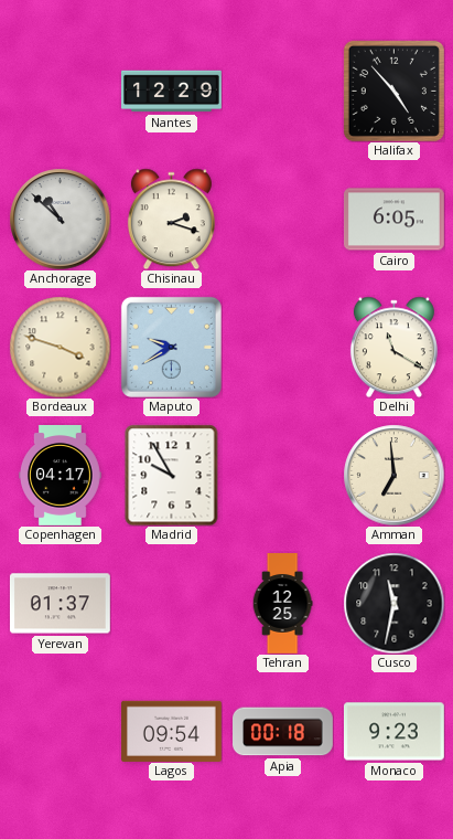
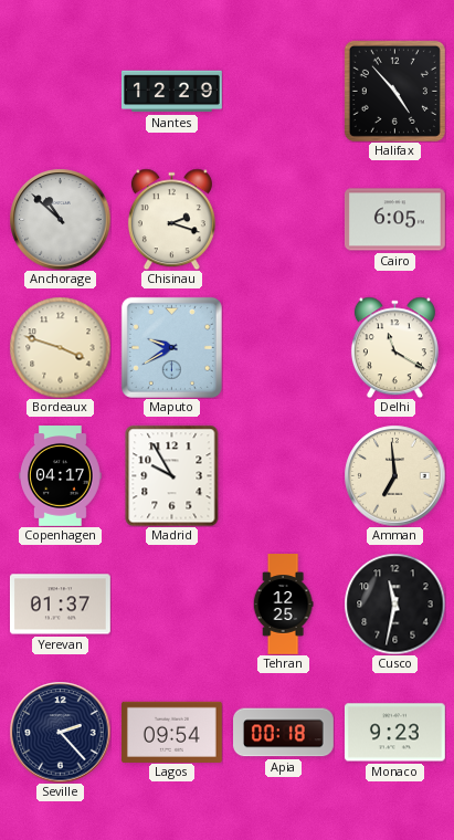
Seville: none -> 2:23
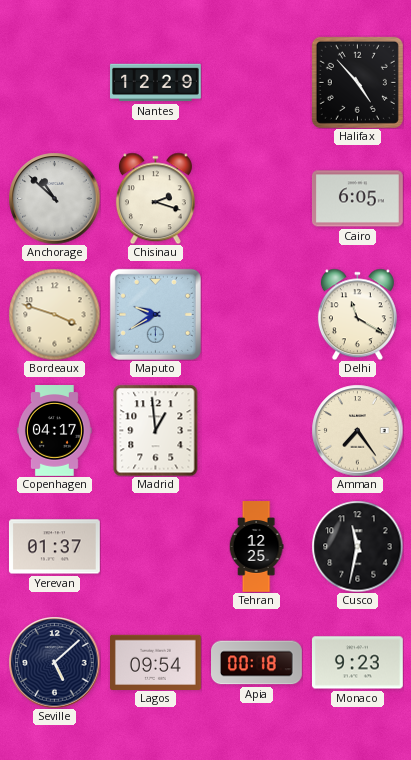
Madrid: 9:55 -> 12:59
Amman: 6:59 -> 7:24
Seville: 2:23 -> 5:08
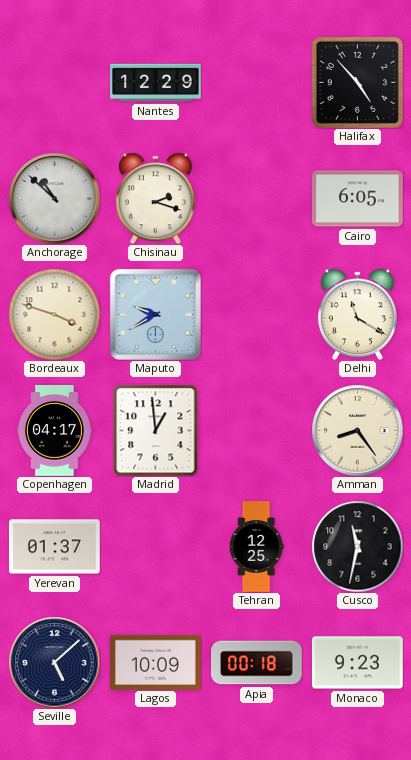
Amman: 7:24 -> 8:24
Lagos: 09:54 -> 10:09
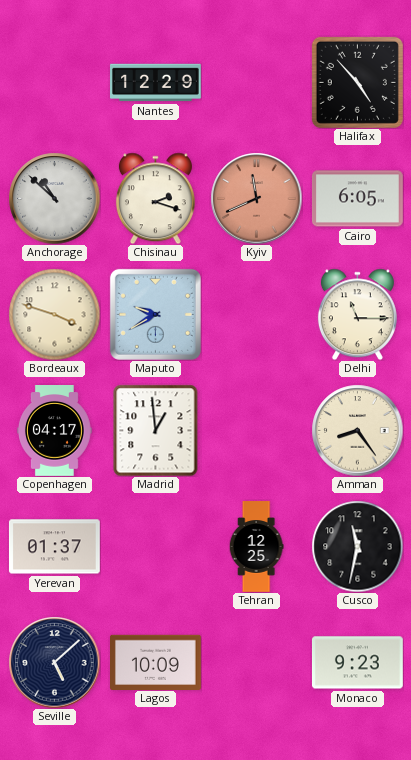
Kyiv: none -> 11:41
Delhi: 11:20 -> 11:15
Apia: 00:18 -> none
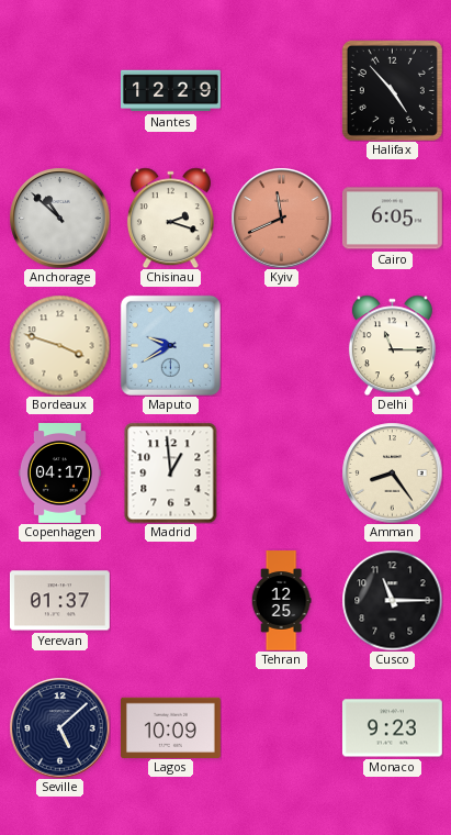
Cusco: 11:32 -> 11:15
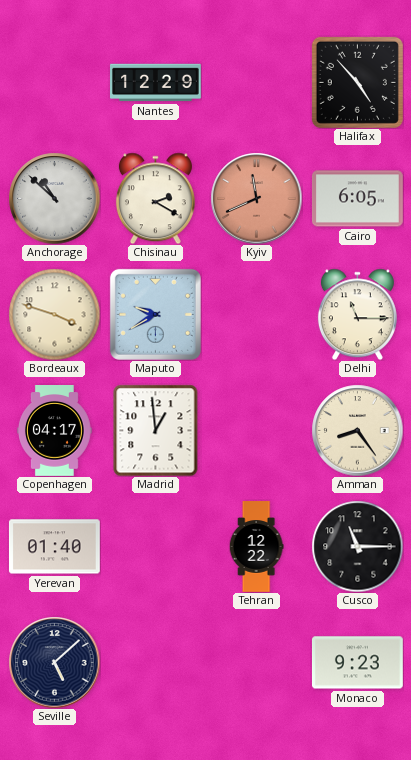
Chisinau: 2:18 -> 2:20
Yerevan: 01:37 -> 01:40
Tehran: 12:25 -> 12:22
Lagos: 10:09 -> none
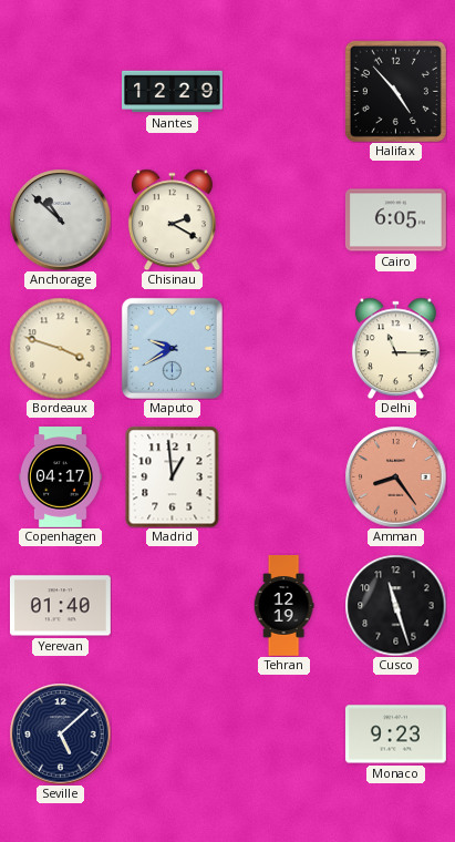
Kyiv: 11:41 -> none
Amman dial: cream -> salmon
Tehran: 12:22 -> 12:19
Cusco: 11:15 -> 11:27
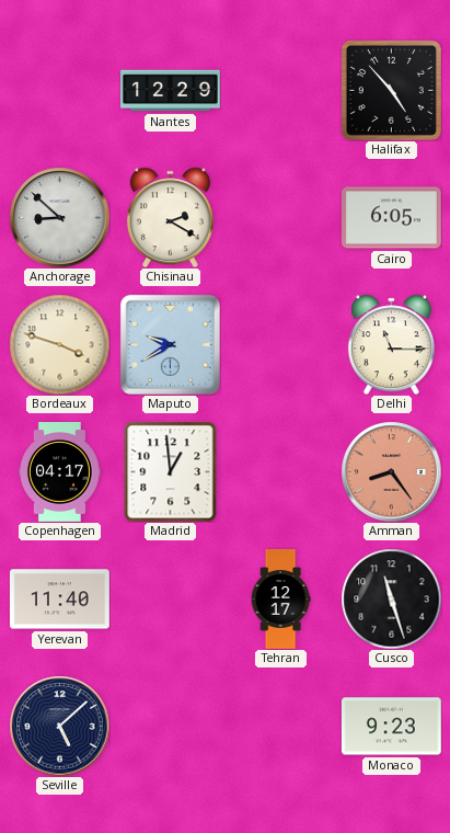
Anchorage: 10:52 -> 8:52
Yerevan: 01:40 -> 11:40
Tehran: 12:19 -> 12:17
